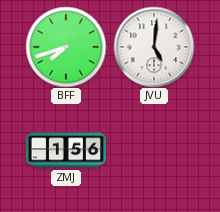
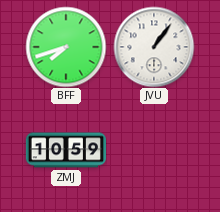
JVU: 5:01 -> 1:06
ZMJ: 1:56 -> 10:59
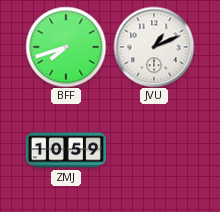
JVU: 1:06 -> 1:11
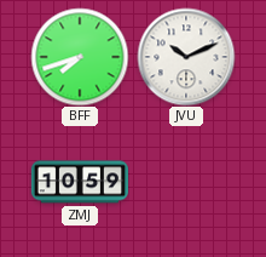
JVU: 1:11 -> 10:11
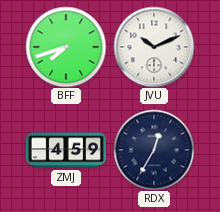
ZMJ: 10:59 -> 4:59
RDX: none -> 12:35
